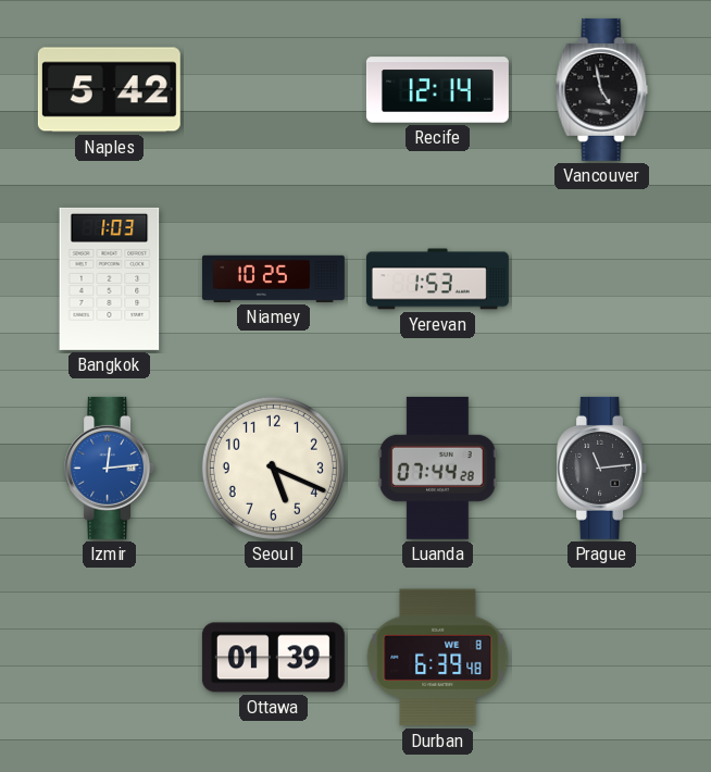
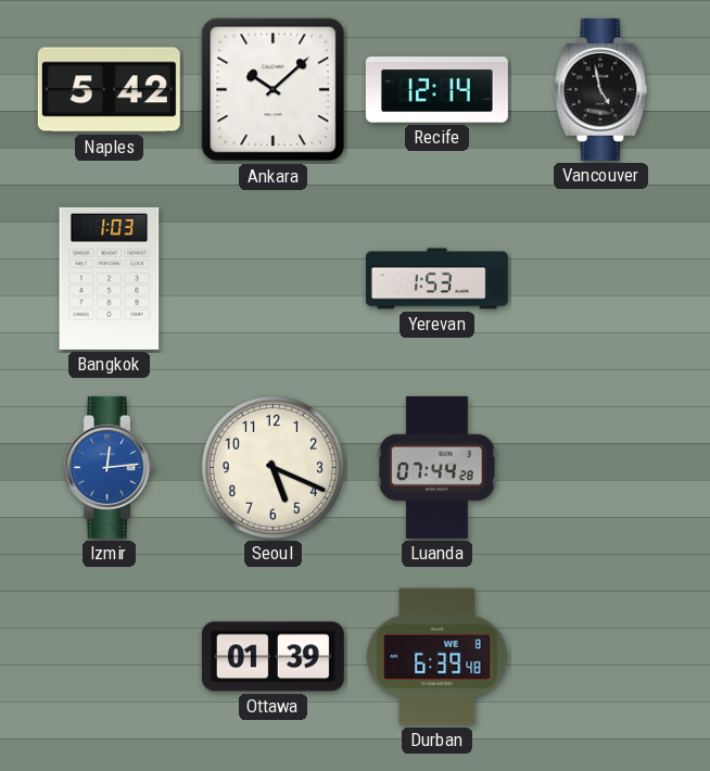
Ankara: none -> 10:08
Niamey: 10:25 -> none
Prague: 11:14 -> none
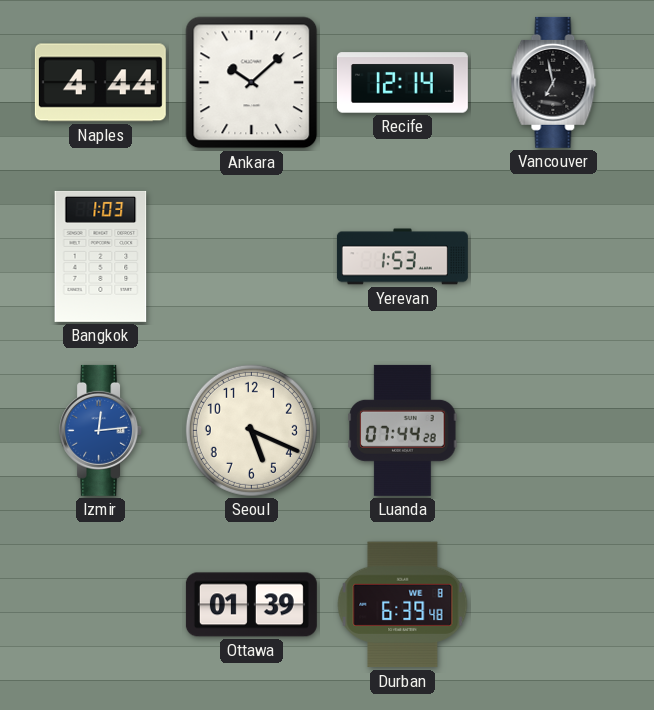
Naples: 5:42 -> 4:44
Vancouver: 4:58 -> 6:58
